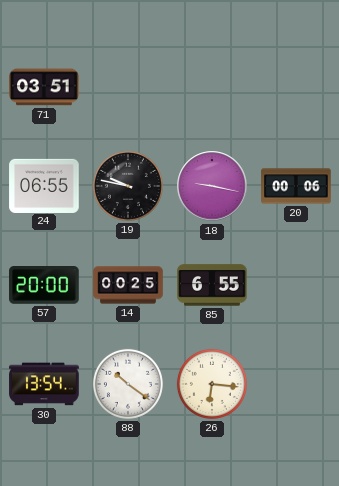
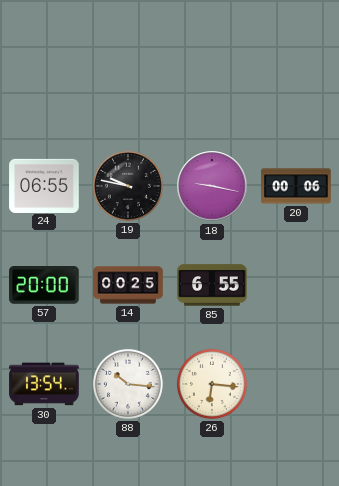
71: 03:51 -> none
88: 10:21 -> 10:16
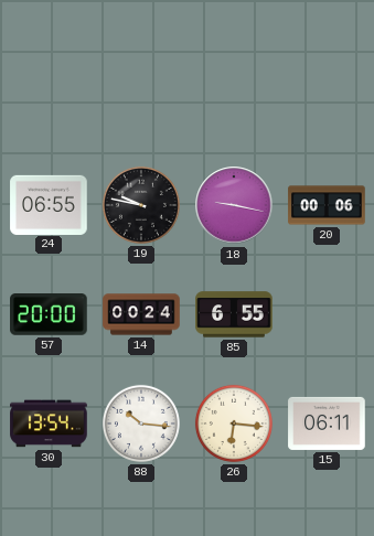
14: 00:25 -> 00:24
15: none -> 06:11
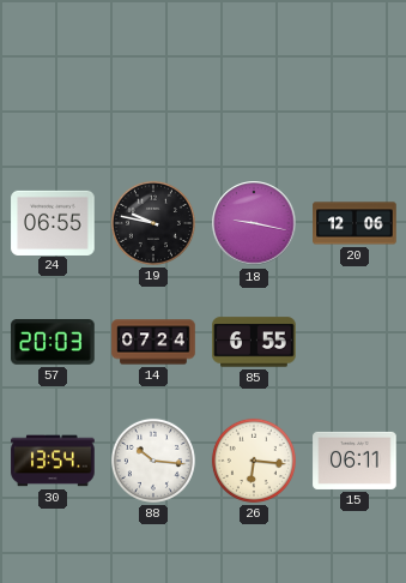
20: 00:06 -> 12:06
57: 20:00 -> 20:03
14: 00:24 -> 07:24
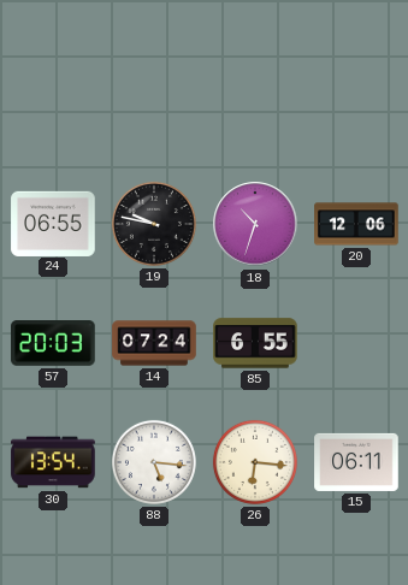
18: 9:17 -> 10:33
88: 10:16 -> 5:16
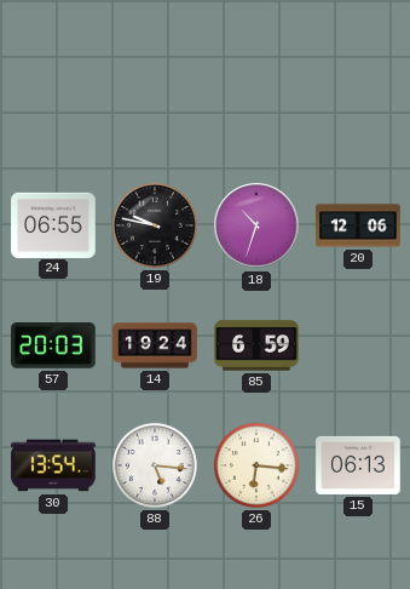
14: 07:24 -> 19:24
85: 6:55 -> 6:59
15: 06:11 -> 06:13
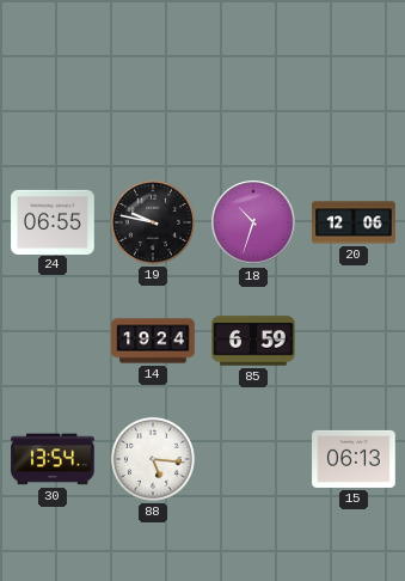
57: 20:03 -> none
26: 6:16 -> none
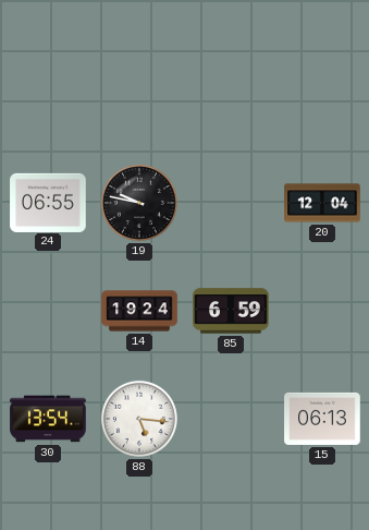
18: 10:33 -> none
20: 12:06 -> 12:04
